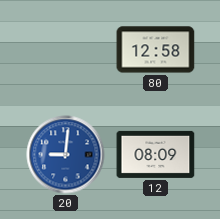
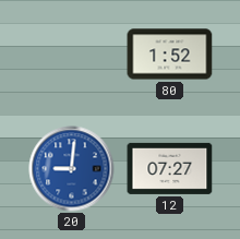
80: 12:58 -> 1:52
12: 08:09 -> 07:27
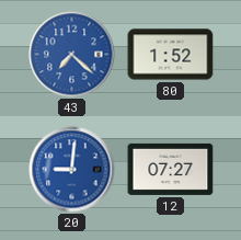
43: none -> 7:22
